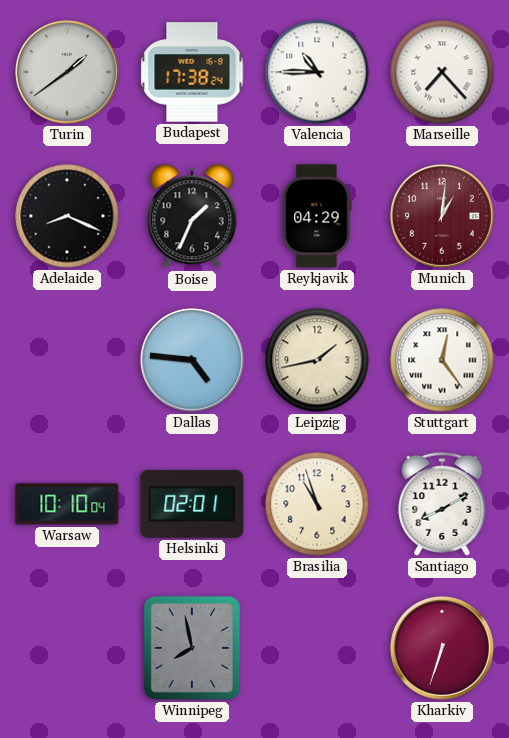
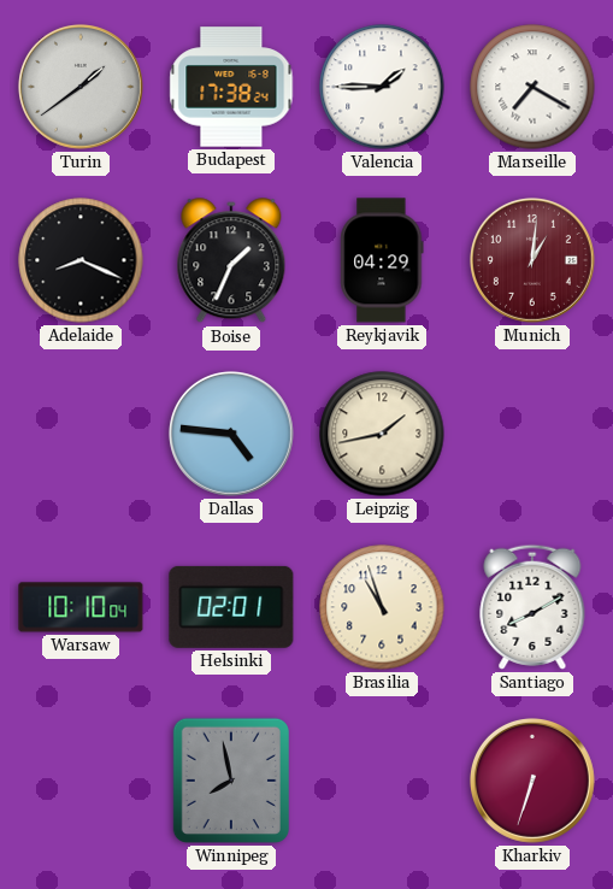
Valencia: 10:45 -> 1:45
Marseille: 7:23 -> 7:20
Stuttgart: 12:24 -> none
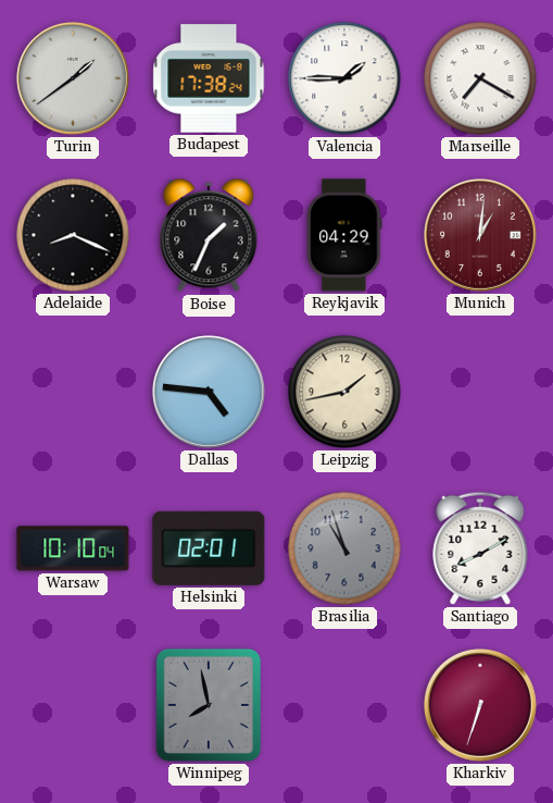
Brasilia dial: cream -> grey
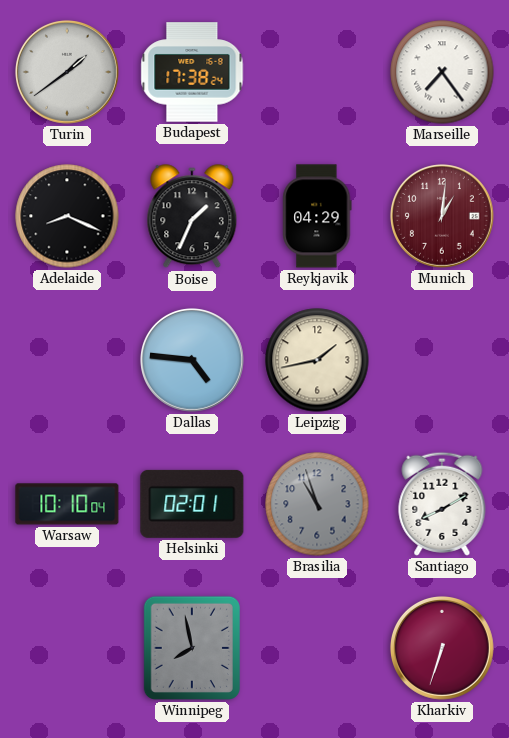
Valencia: 1:45 -> none
Marseille: 7:20 -> 7:24
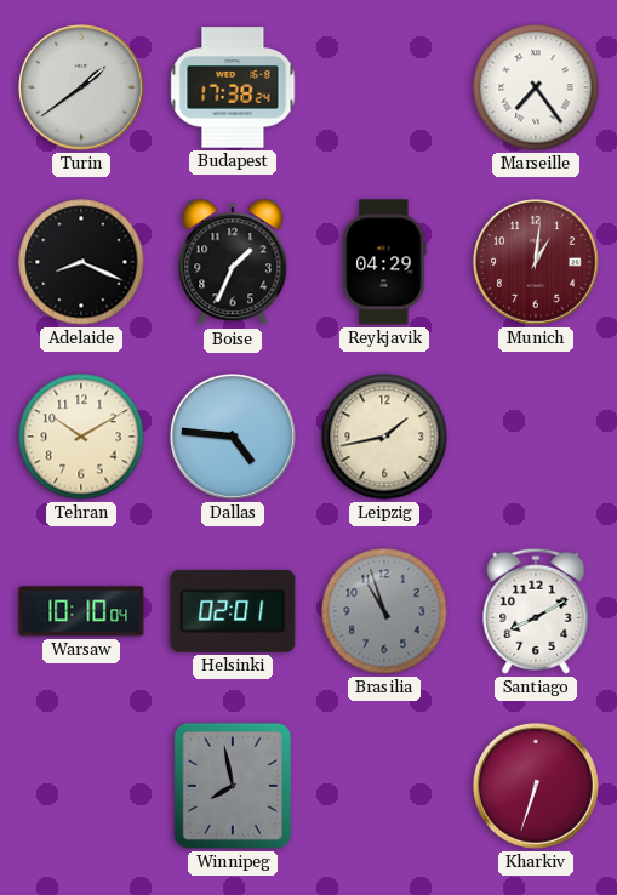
Tehran: none -> 10:10
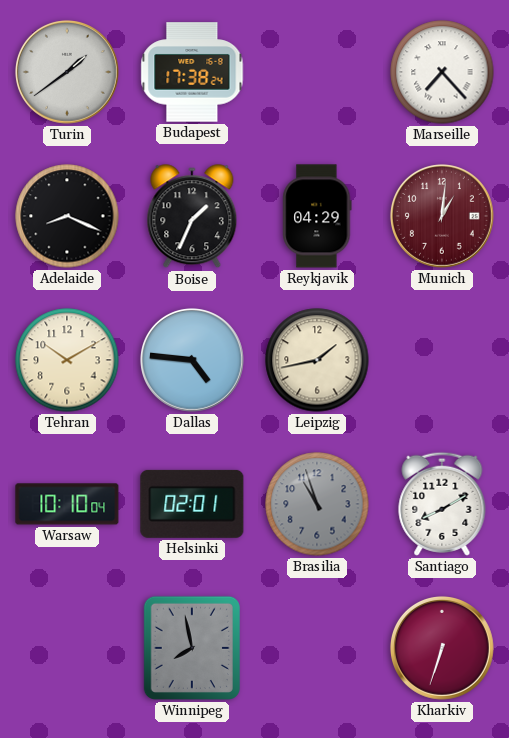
Marseille: 7:24 -> 7:23
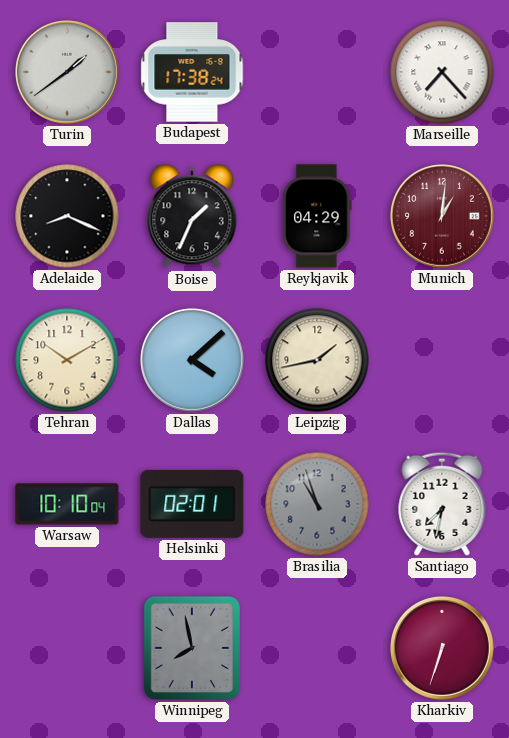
Dallas: 4:46 -> 4:08
Santiago: 8:10 -> 7:32
